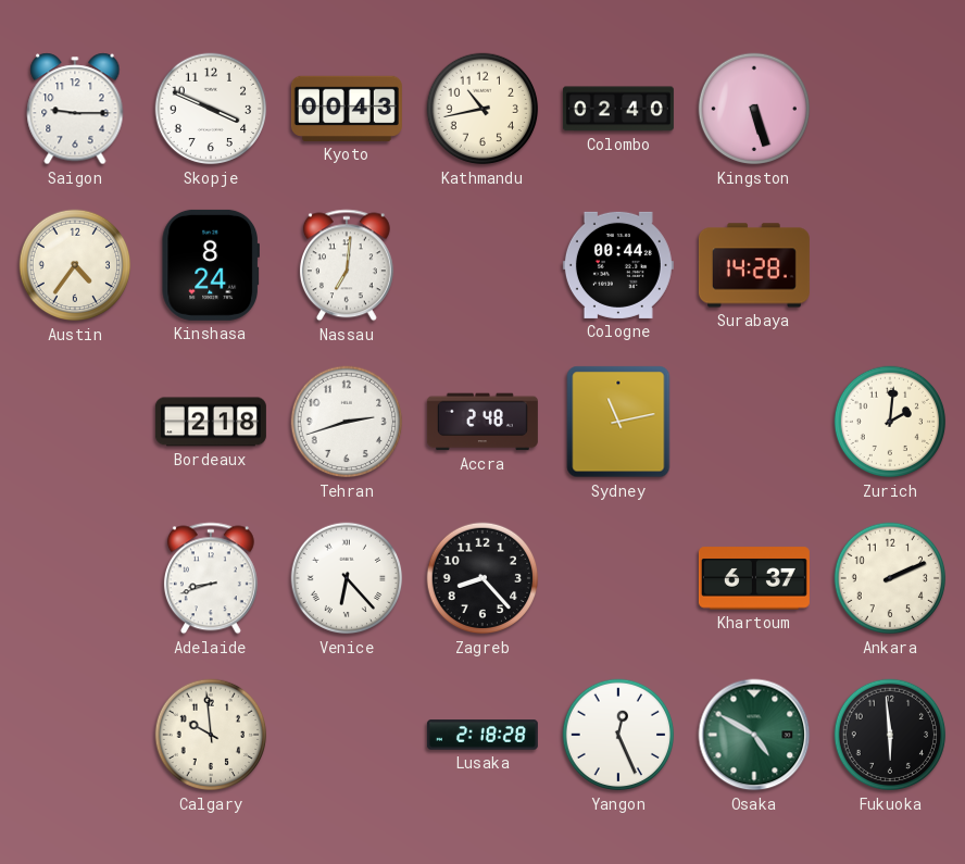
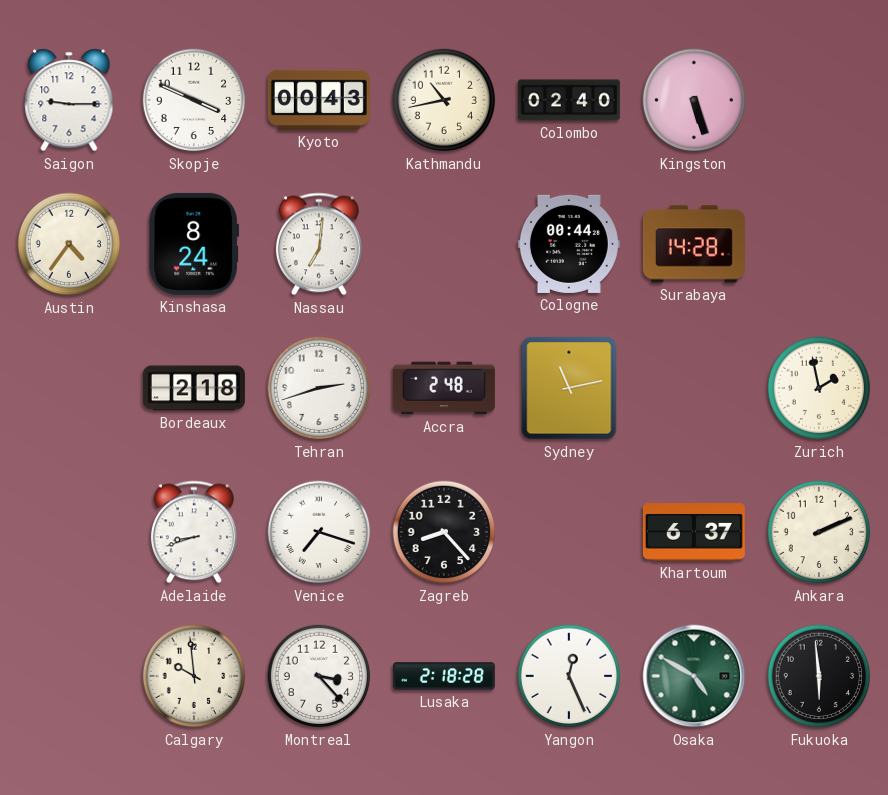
Zurich: 2:01 -> 1:58
Venice: 6:23 -> 7:18
Montreal: none -> 3:23
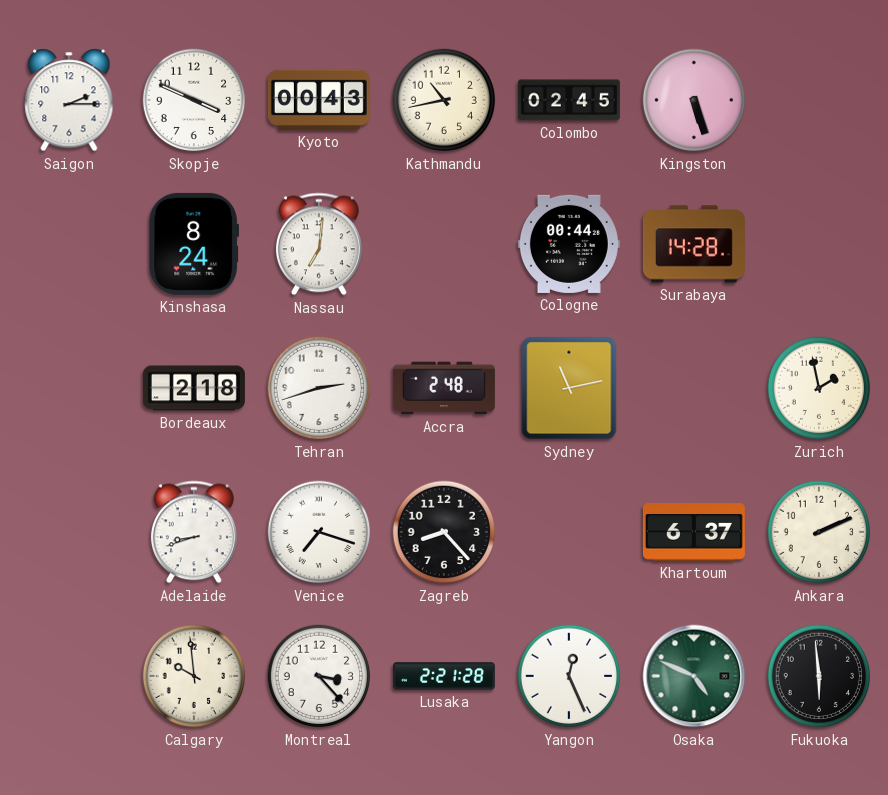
Saigon: 9:15 -> 2:15
Colombo: 02:40 -> 02:45
Austin: 4:36 -> none
Lusaka: 2:18 -> 2:21
Osaka: 4:50 -> 4:49
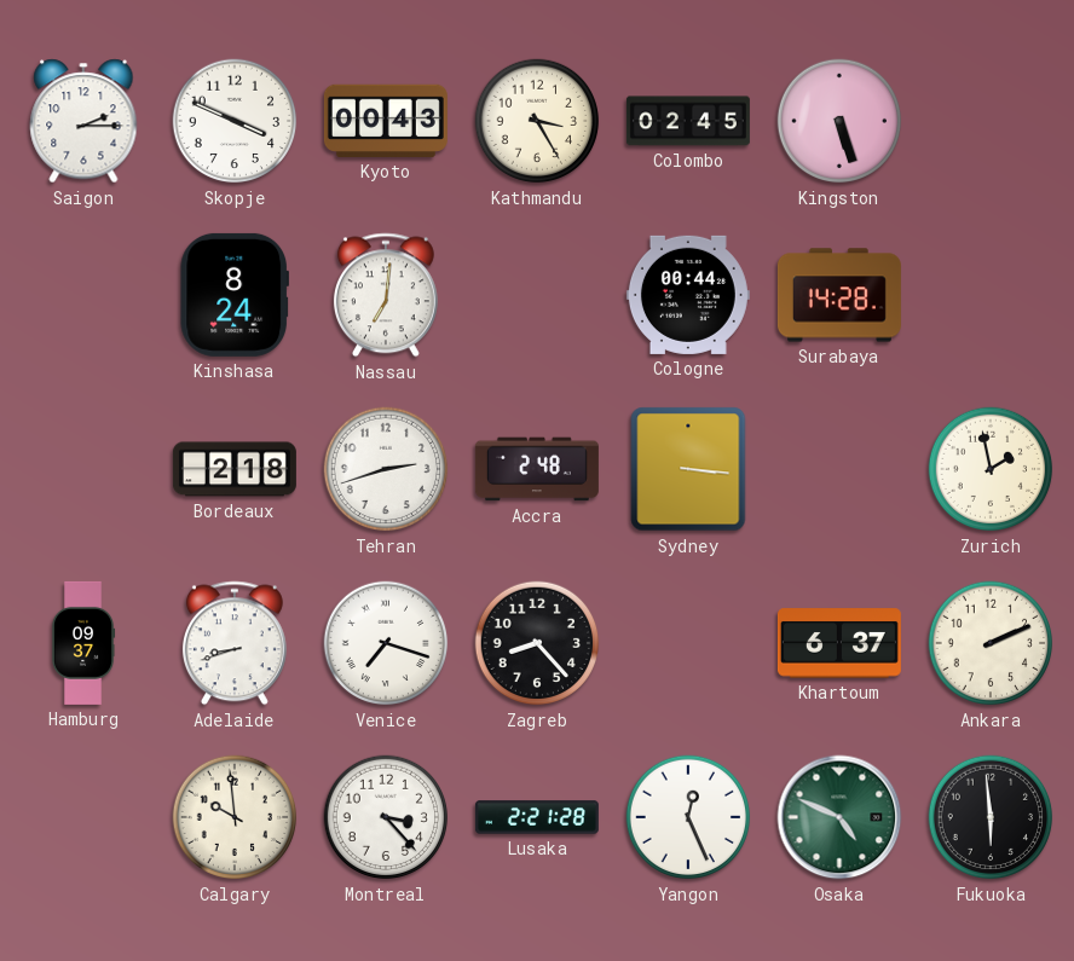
Kathmandu: 10:43 -> 3:25
Sydney: 11:13 -> 3:16
Hamburg: none -> 09:37
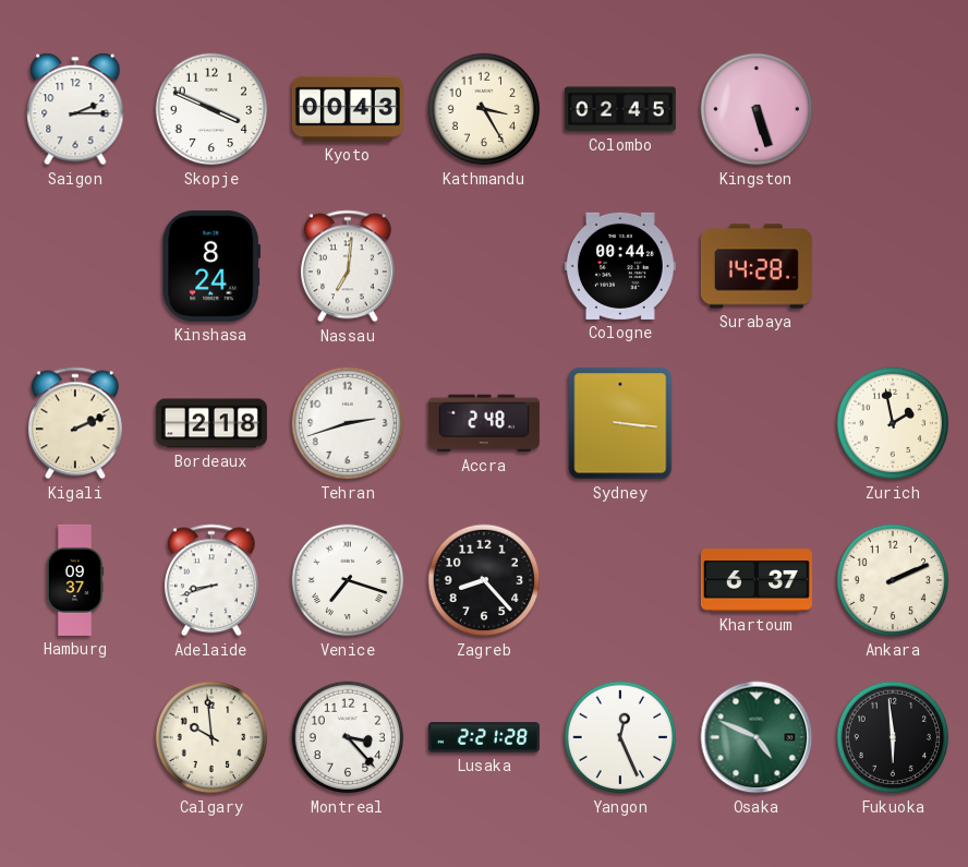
Kigali: none -> 2:11
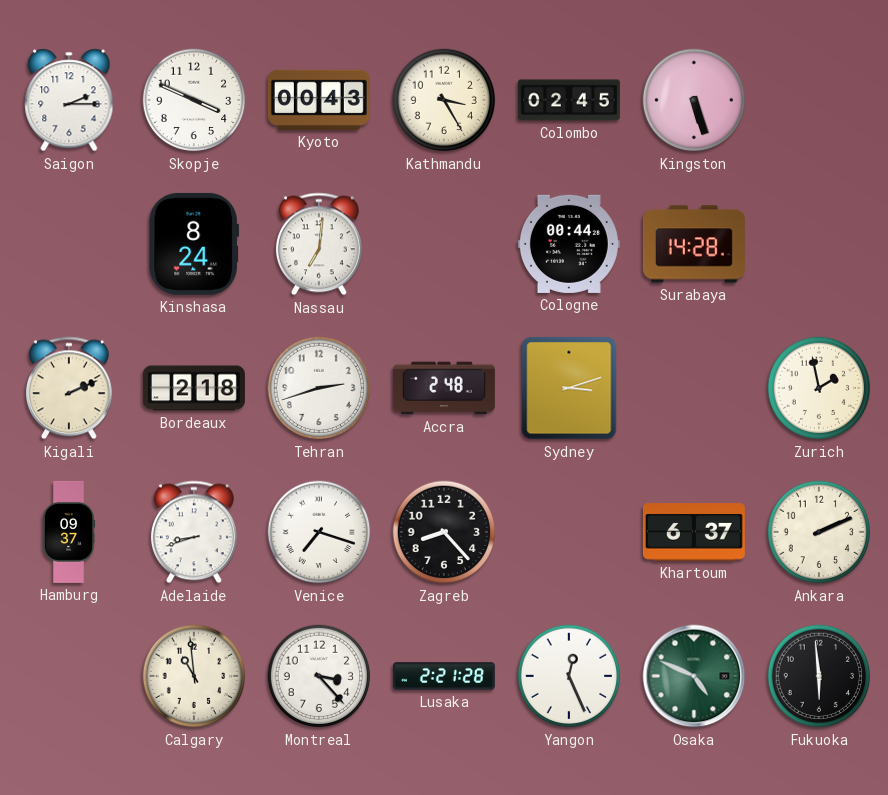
Sydney: 3:16 -> 3:12
Calgary: 9:59 -> 10:59
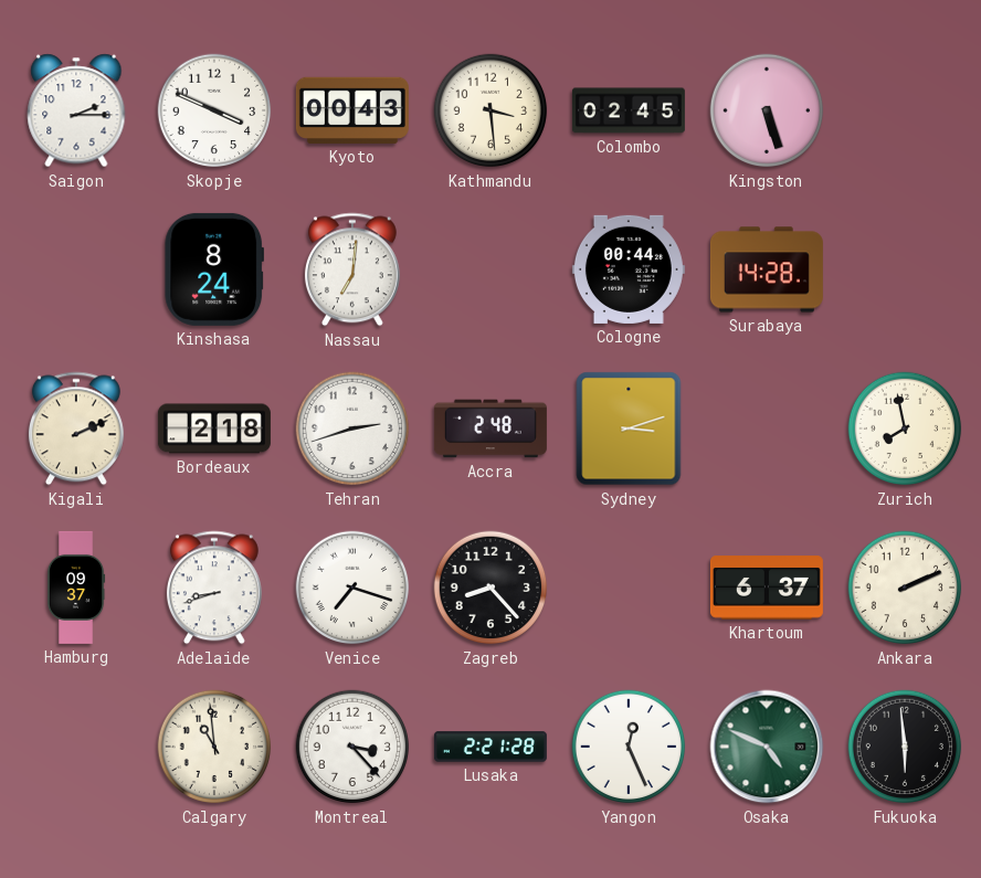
Kathmandu: 3:25 -> 3:29
Zurich: 1:58 -> 7:58
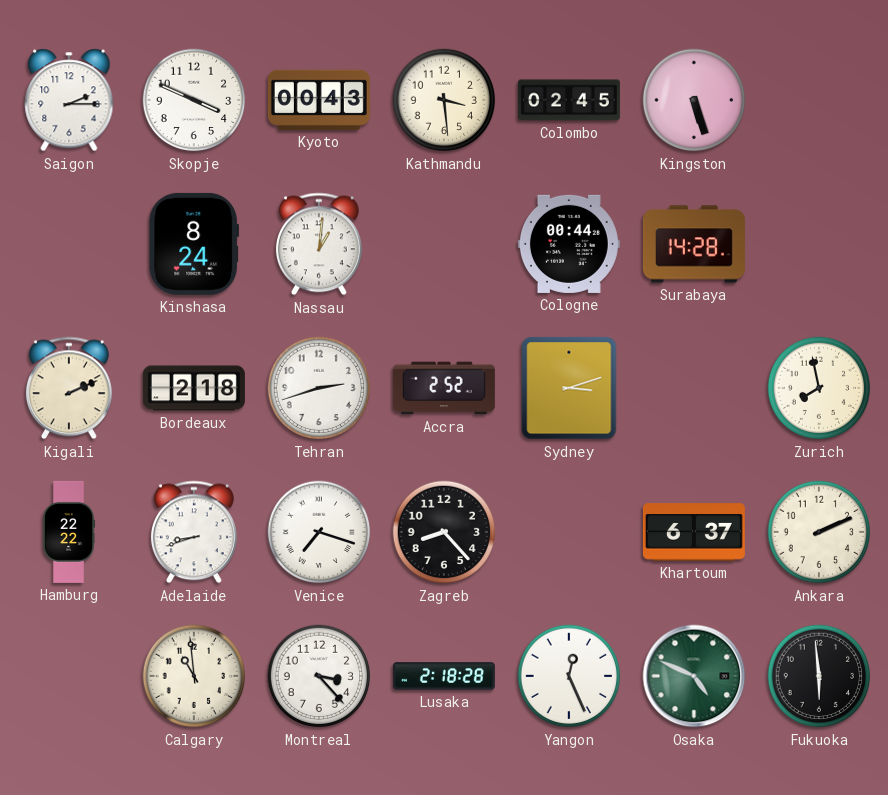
Nassau: 7:01 -> 1:01
Accra: 2:48 -> 2:52
Hamburg: 09:37 -> 22:22
Lusaka: 2:21 -> 2:18
